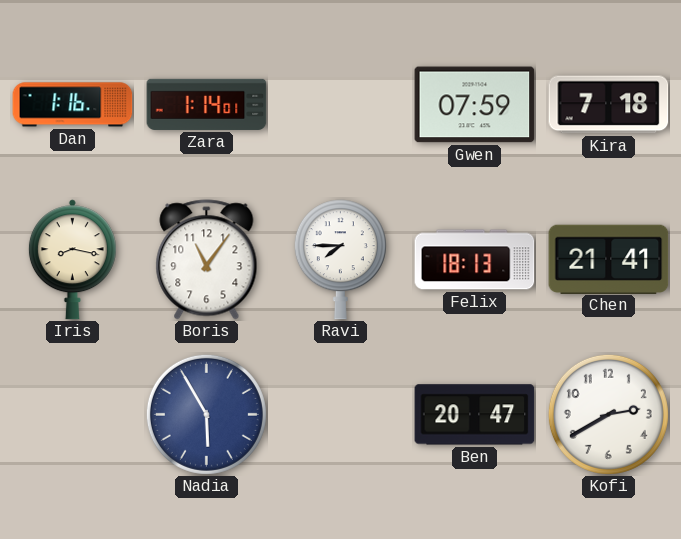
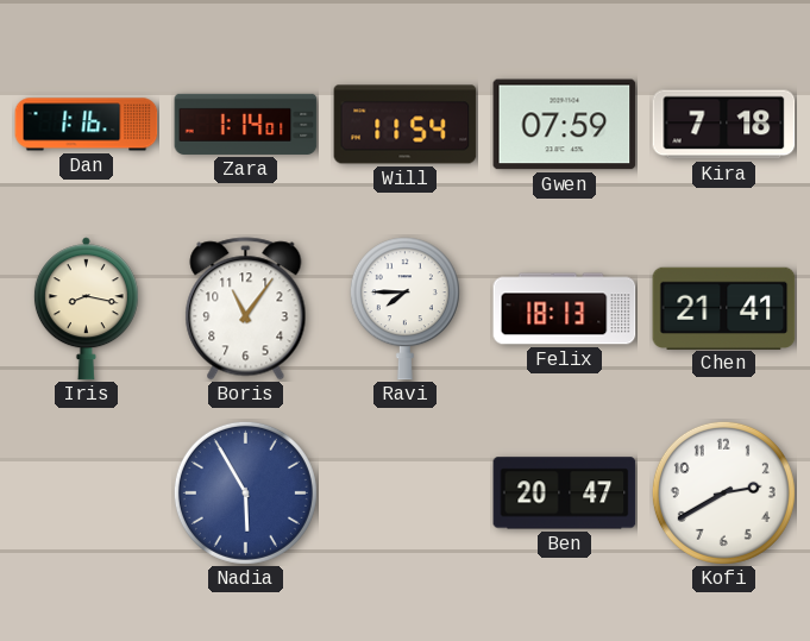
Will: none -> 11:54
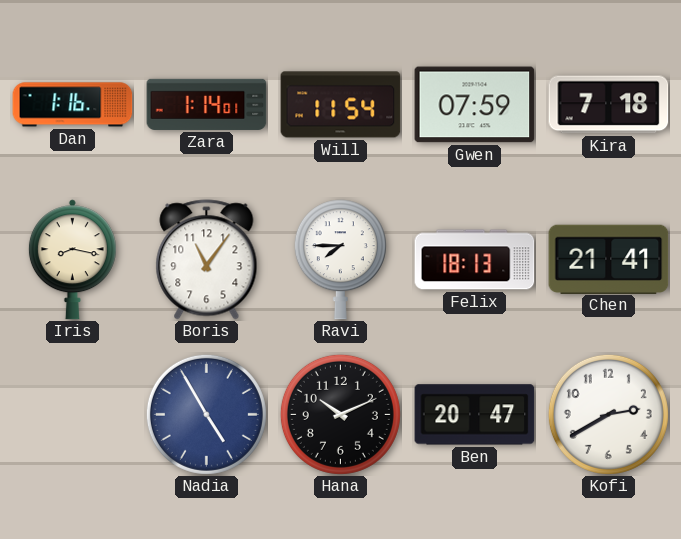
Nadia: 5:55 -> 4:55
Hana: none -> 10:11
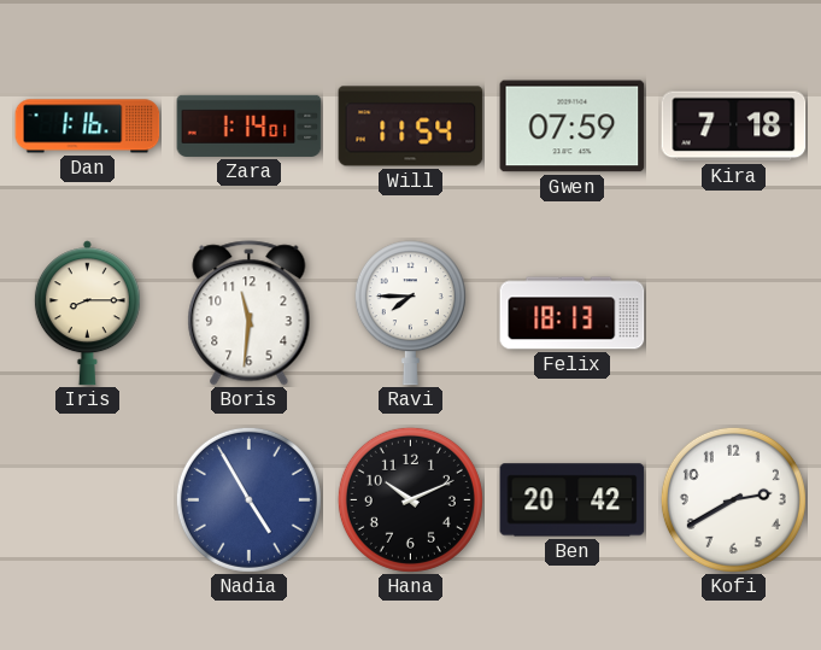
Iris: 8:17 -> 8:15
Boris: 11:06 -> 11:31
Chen: 21:41 -> none
Ben: 20:47 -> 20:42
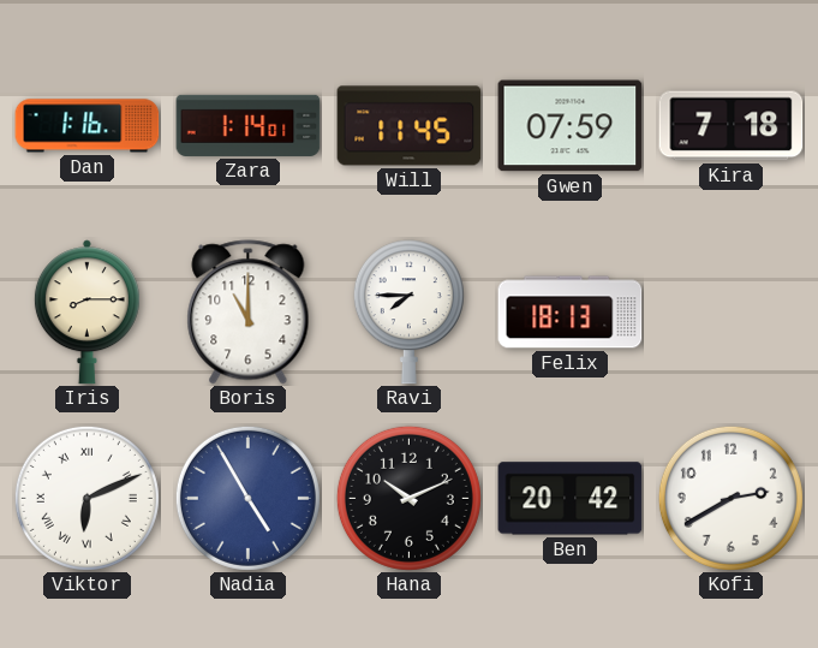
Will: 11:54 -> 11:45
Boris: 11:31 -> 11:00
Viktor: none -> 6:11
